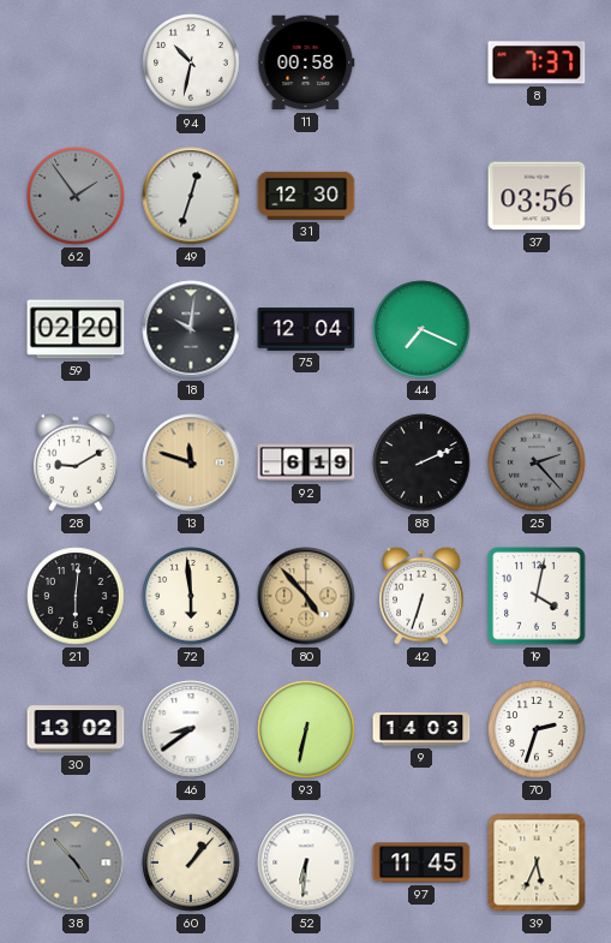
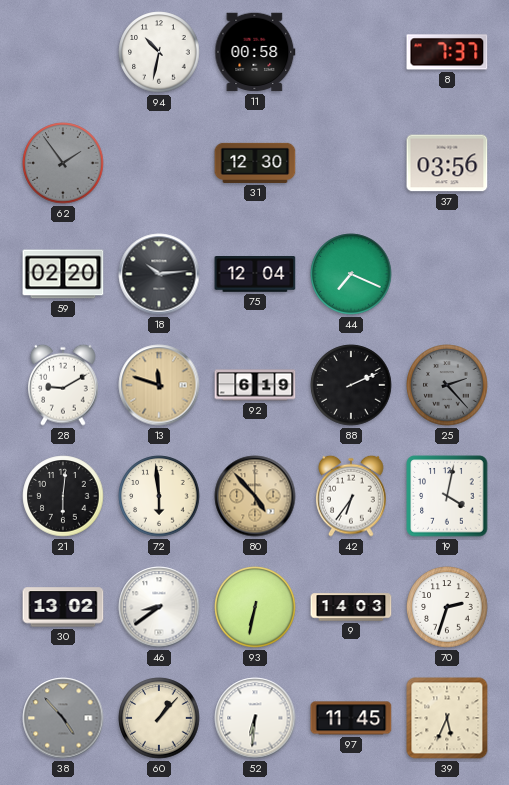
49: 12:33 -> none
18: 10:01 -> 10:14
42: 6:33 -> 6:36
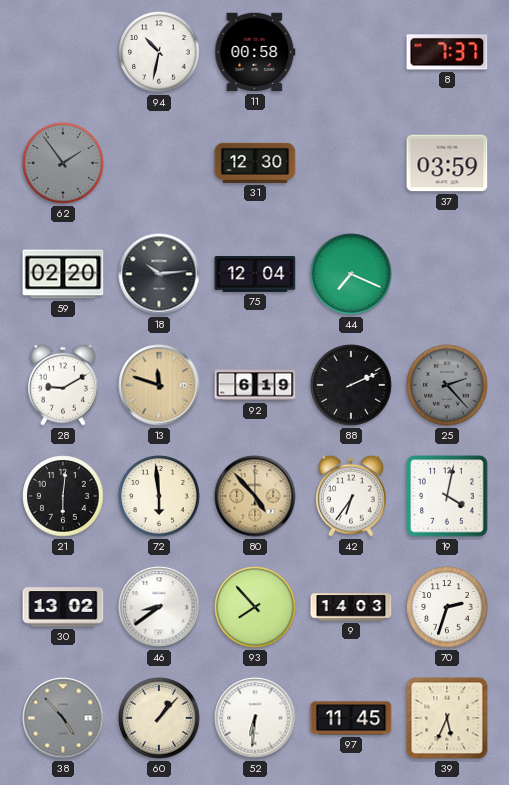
37: 03:56 -> 03:59
93: 6:32 -> 7:53
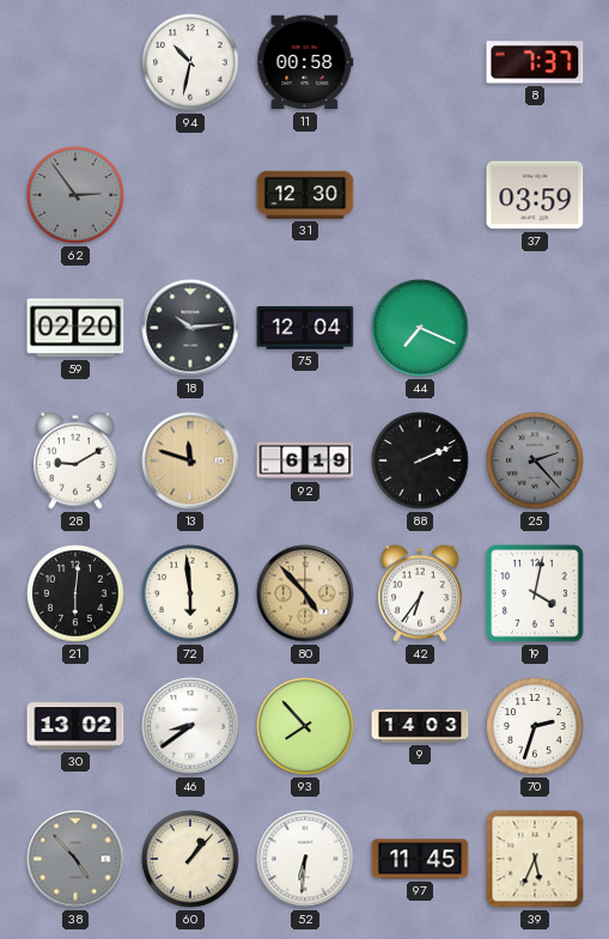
62: 1:54 -> 2:54
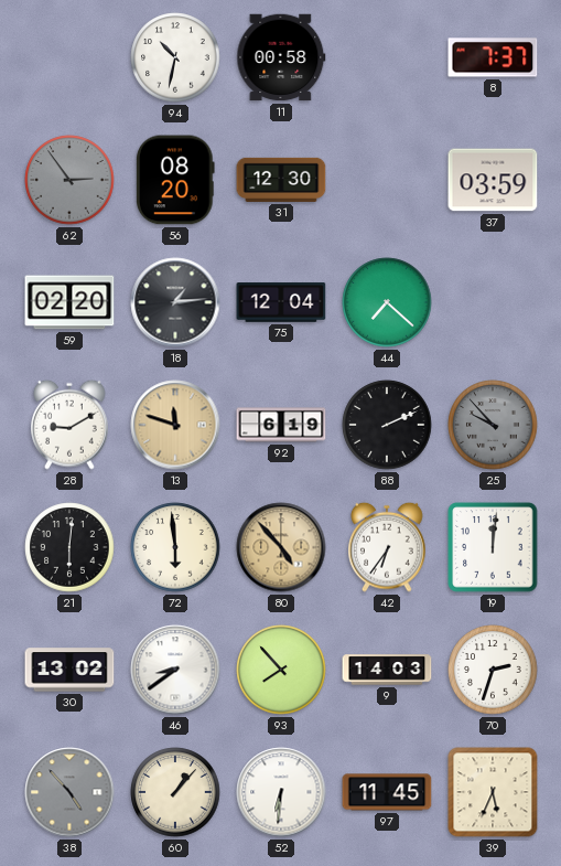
56: none -> 08:20
18: 10:14 -> 1:14
44: 7:19 -> 7:22
25: 2:23 -> 9:53
19: 4:02 -> 12:01
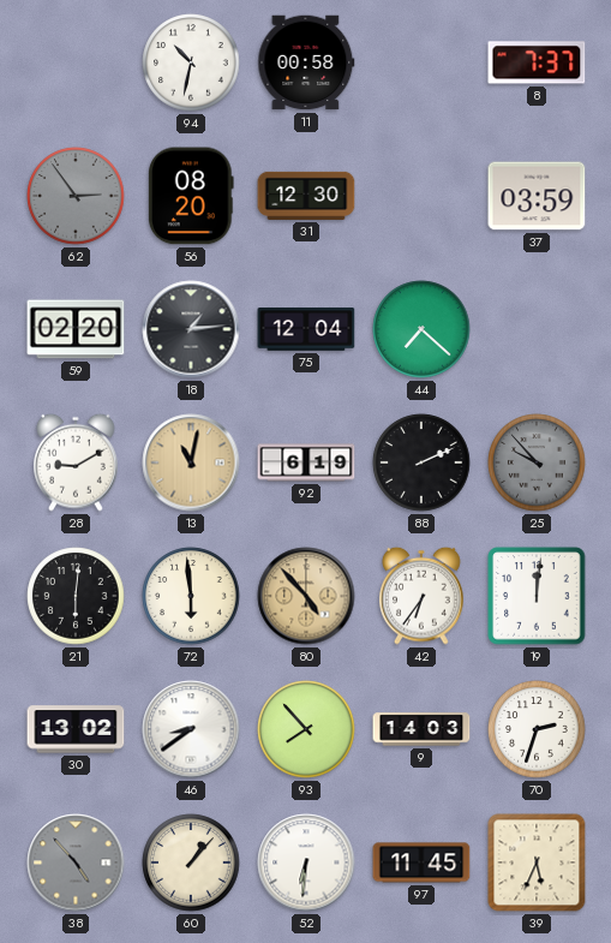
13: 11:48 -> 11:02
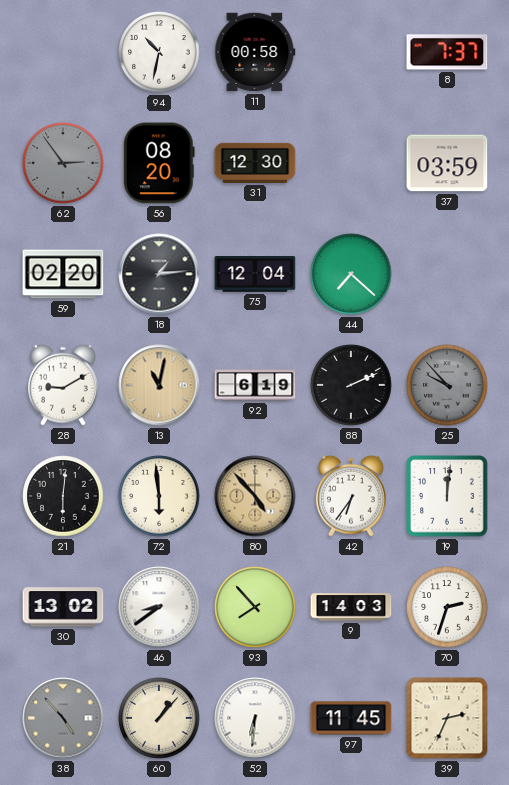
39: 5:34 -> 2:34
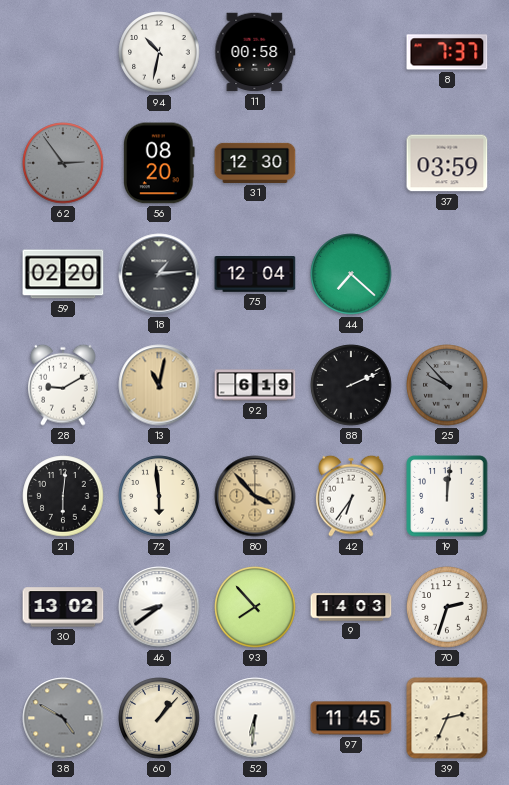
80: 4:53 -> 3:53
38: 4:53 -> 4:50
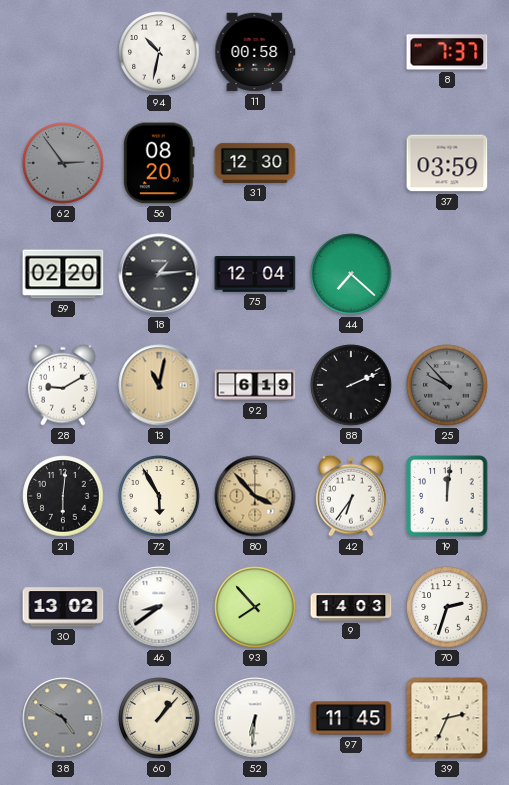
72: 5:59 -> 5:55
